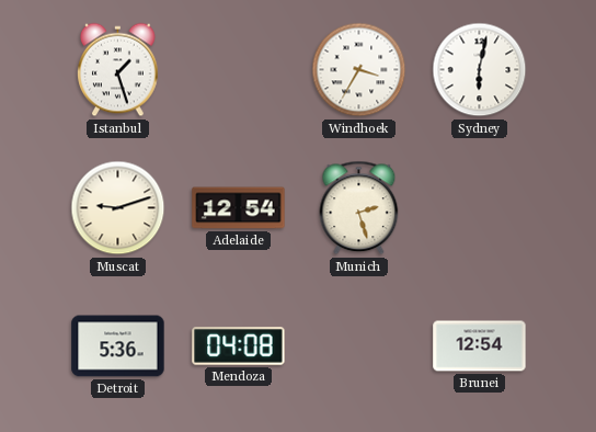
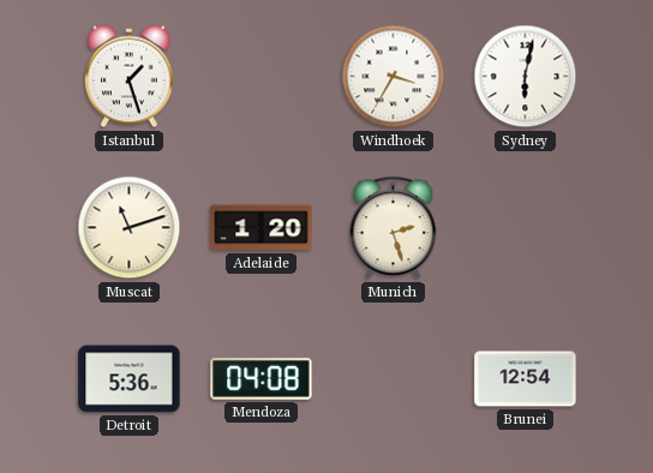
Muscat: 9:12 -> 11:12
Adelaide: 12:54 -> 1:20
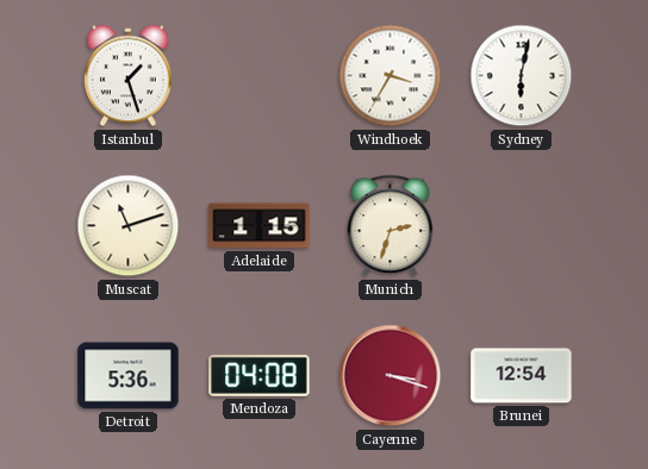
Adelaide: 1:20 -> 1:15
Munich: 2:27 -> 2:33
Cayenne: none -> 3:18
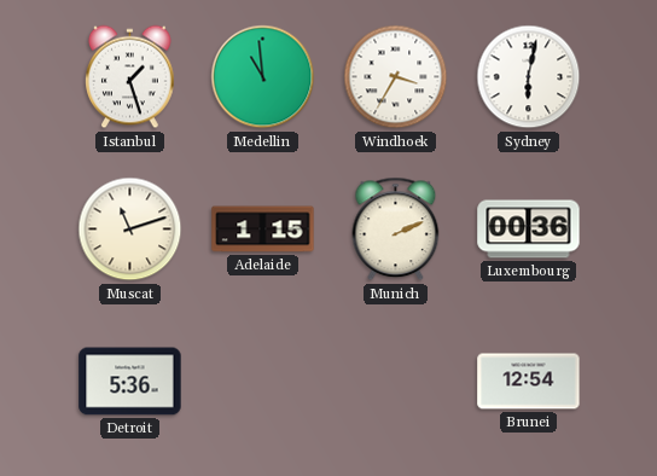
Medellin: none -> 10:59
Munich: 2:33 -> 2:11
Luxembourg: none -> 00:36
Mendoza: 04:08 -> none
Cayenne: 3:18 -> none
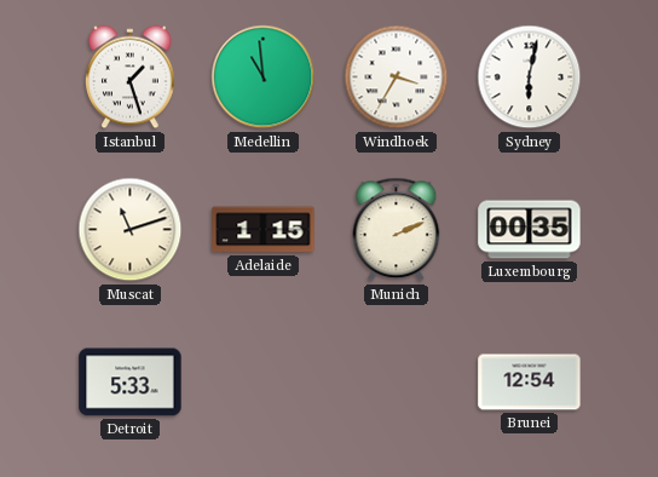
Luxembourg: 00:36 -> 00:35
Detroit: 5:36 -> 5:33
